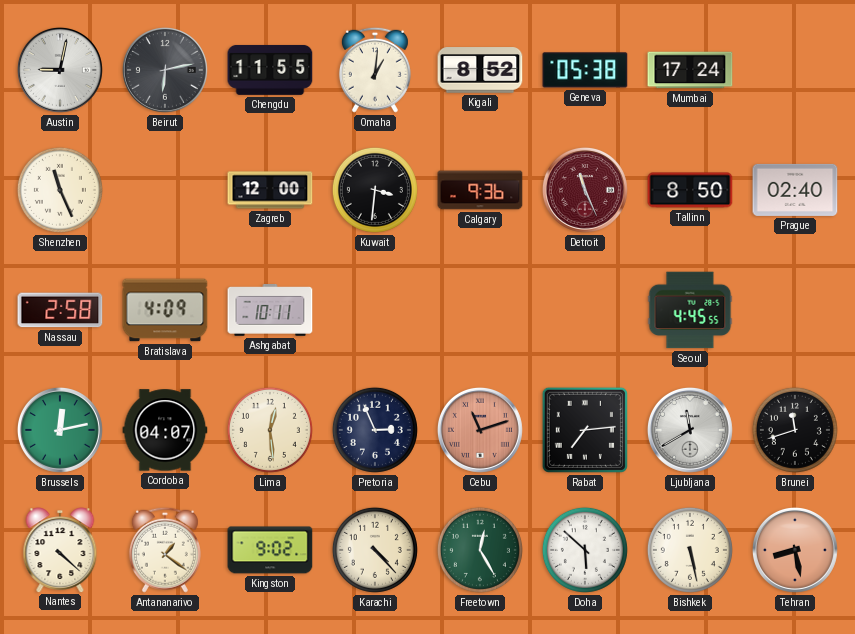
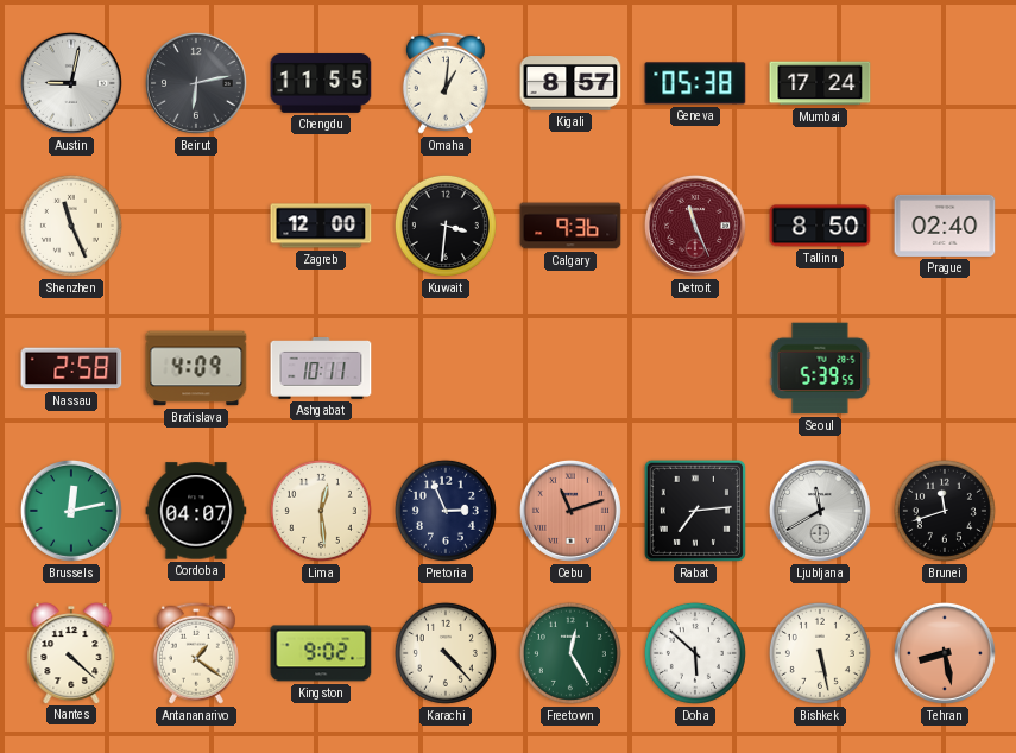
Kigali: 8:52 -> 8:57
Seoul: 4:45 -> 5:39
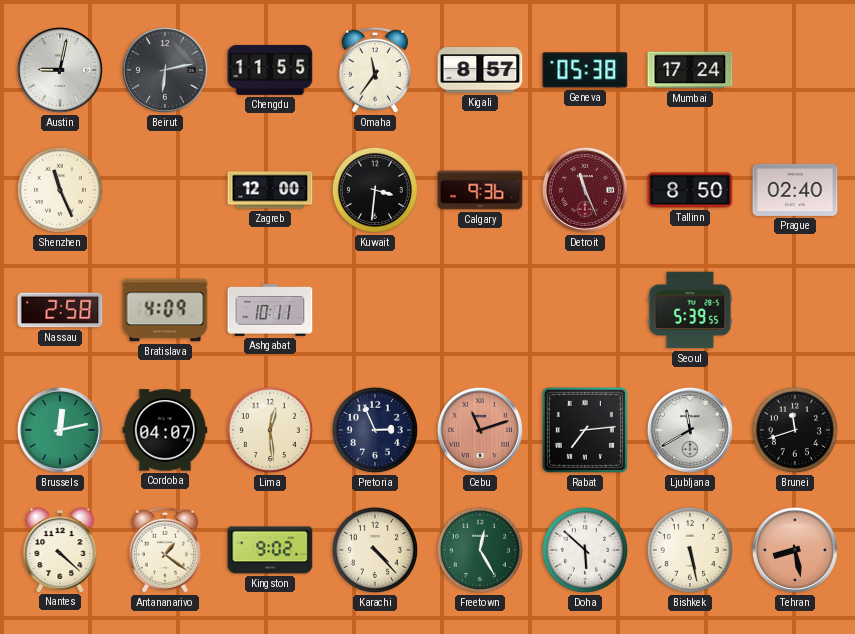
Omaha: 1:01 -> 11:36
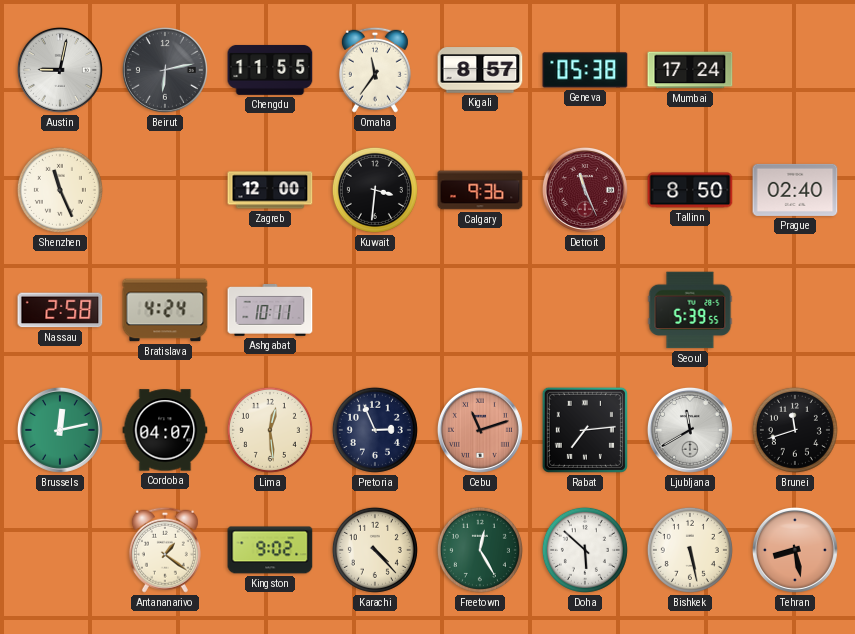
Bratislava: 4:09 -> 4:24
Nantes: 4:22 -> none
